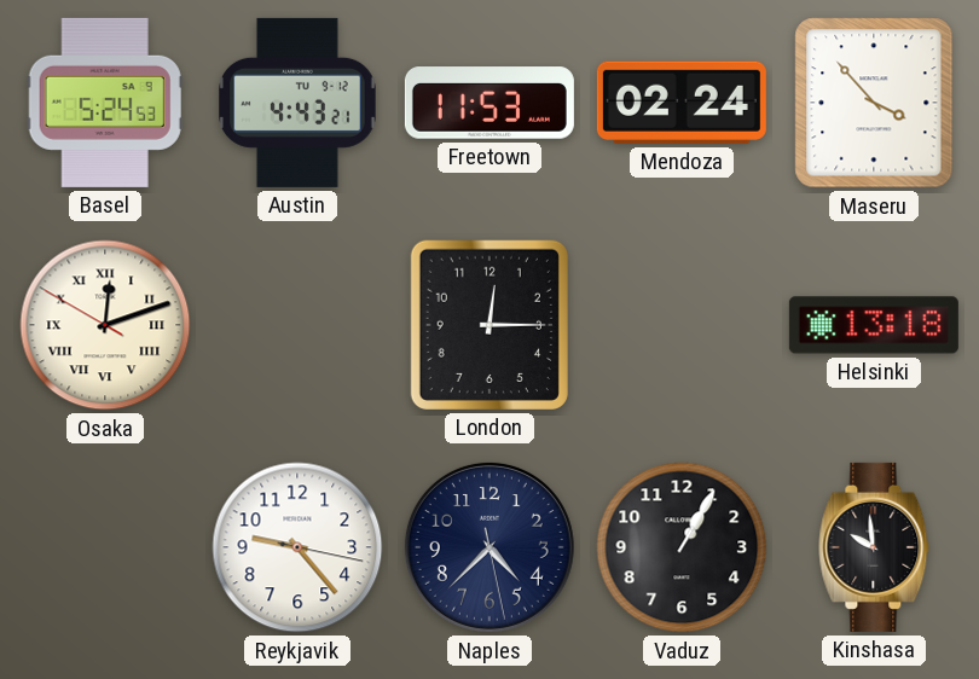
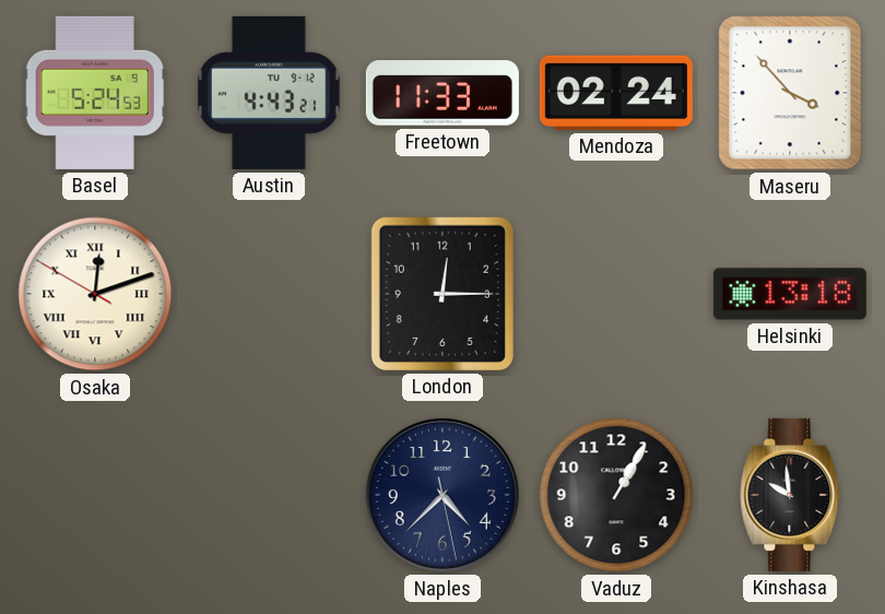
Freetown: 11:53 -> 11:33
Reykjavik: 9:23 -> none
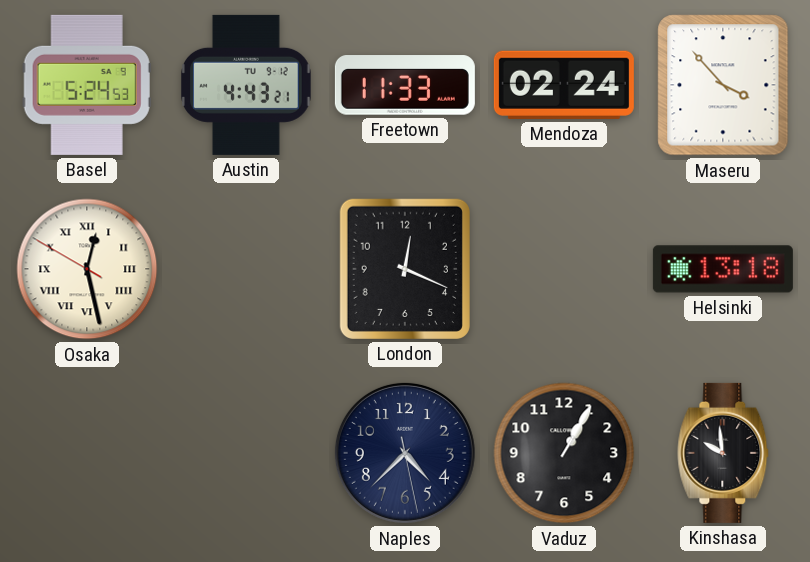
Osaka: 12:11 -> 12:27
London: 12:15 -> 12:19
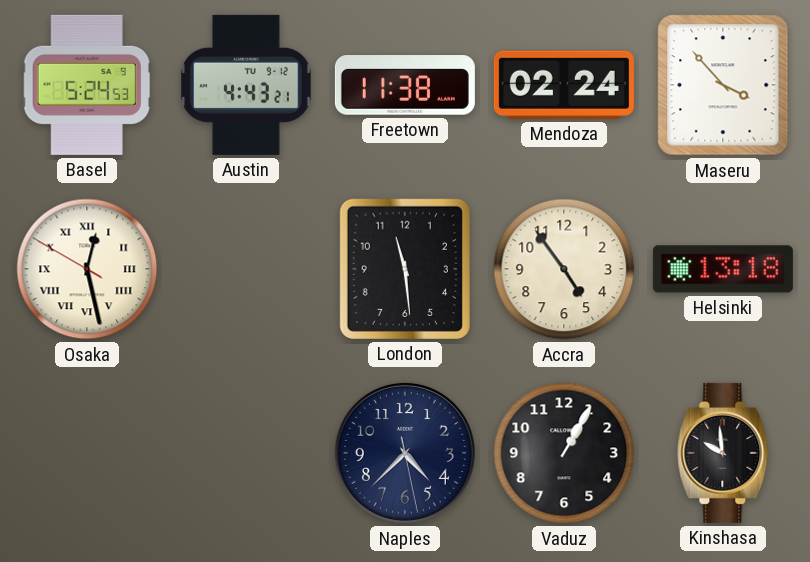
Freetown: 11:33 -> 11:38
London: 12:19 -> 11:29
Accra: none -> 4:54
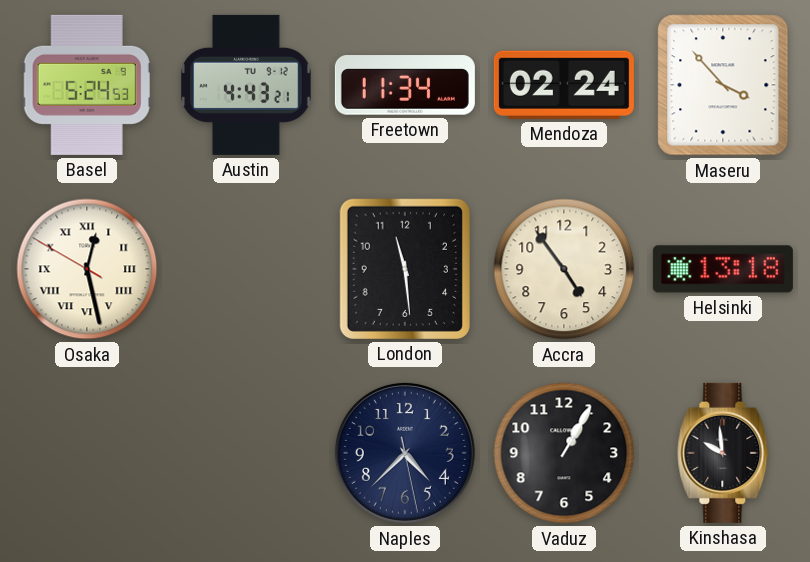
Freetown: 11:38 -> 11:34
